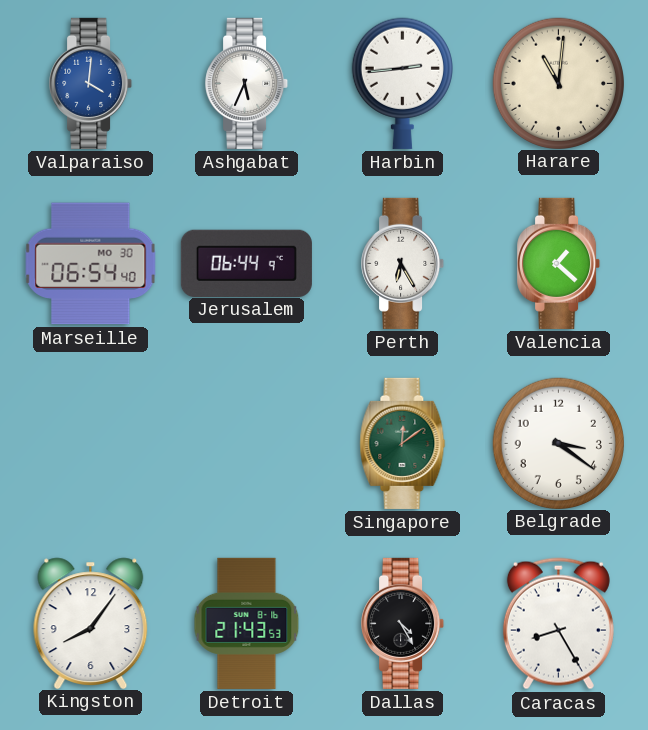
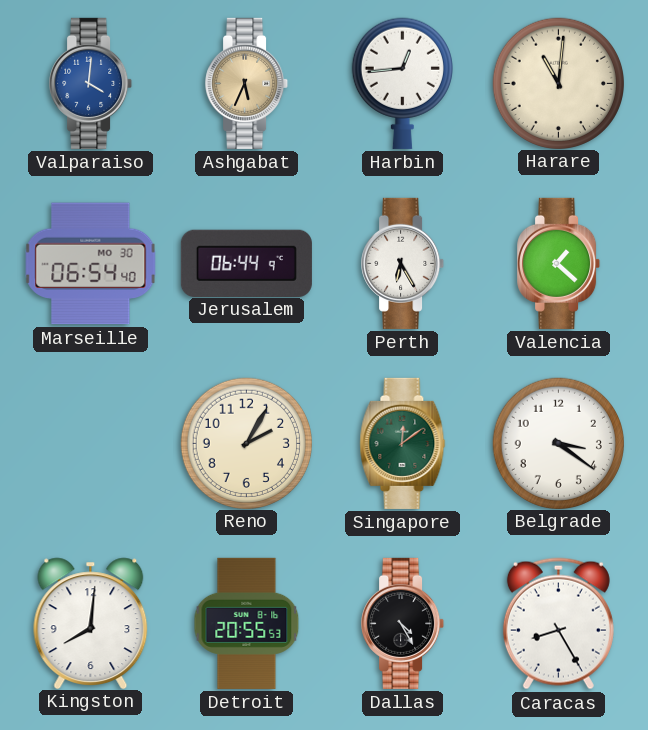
Ashgabat dial: white -> champagne
Harbin: 2:44 -> 12:44
Reno: none -> 2:05
Kingston: 8:06 -> 8:01
Detroit: 21:43 -> 20:55
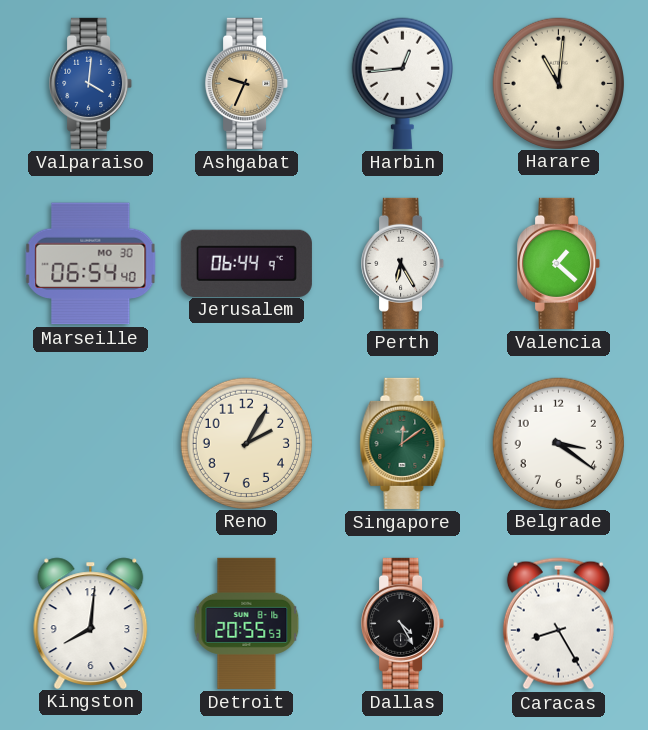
Ashgabat: 5:34 -> 9:34
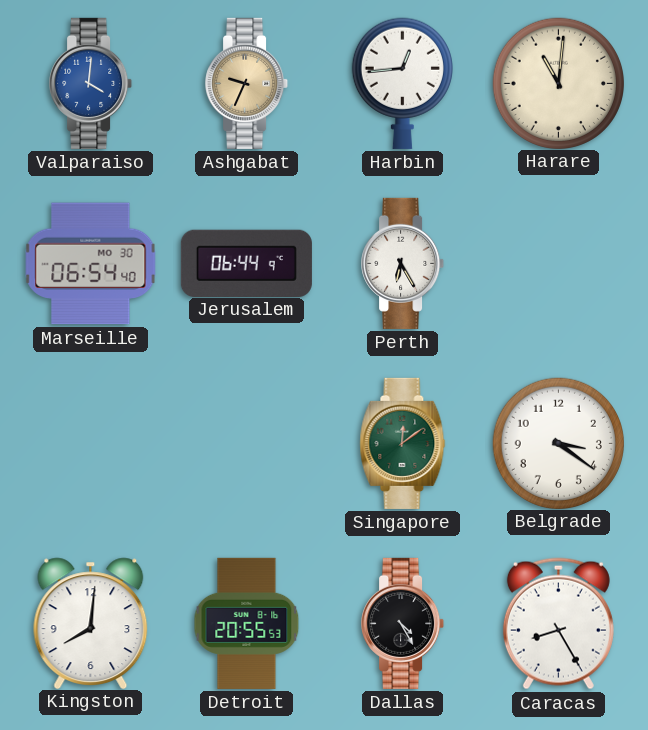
Valencia: 1:22 -> none
Reno: 2:05 -> none
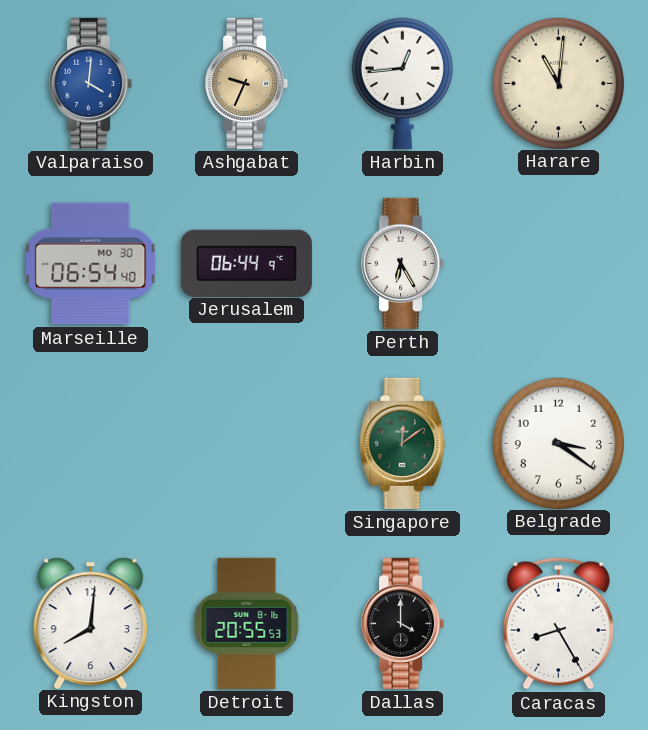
Dallas: 4:25 -> 4:00
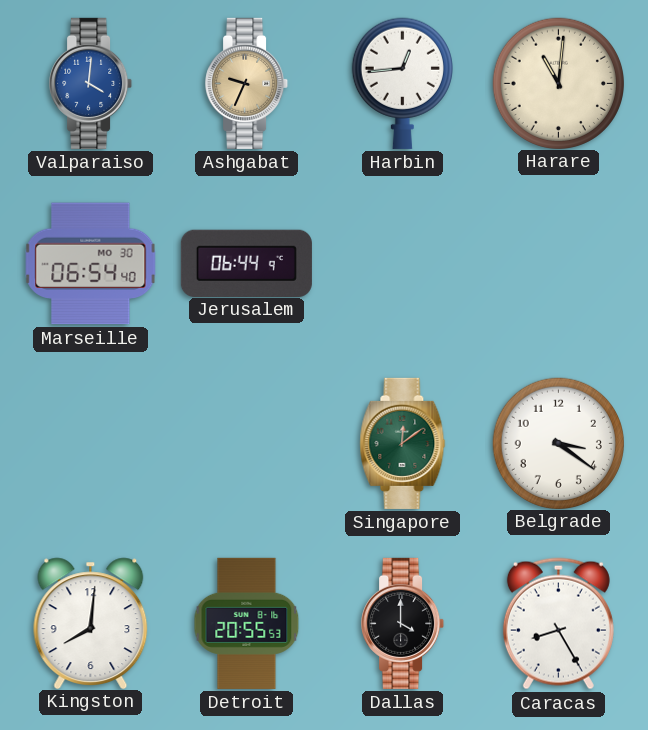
Perth: 6:25 -> none
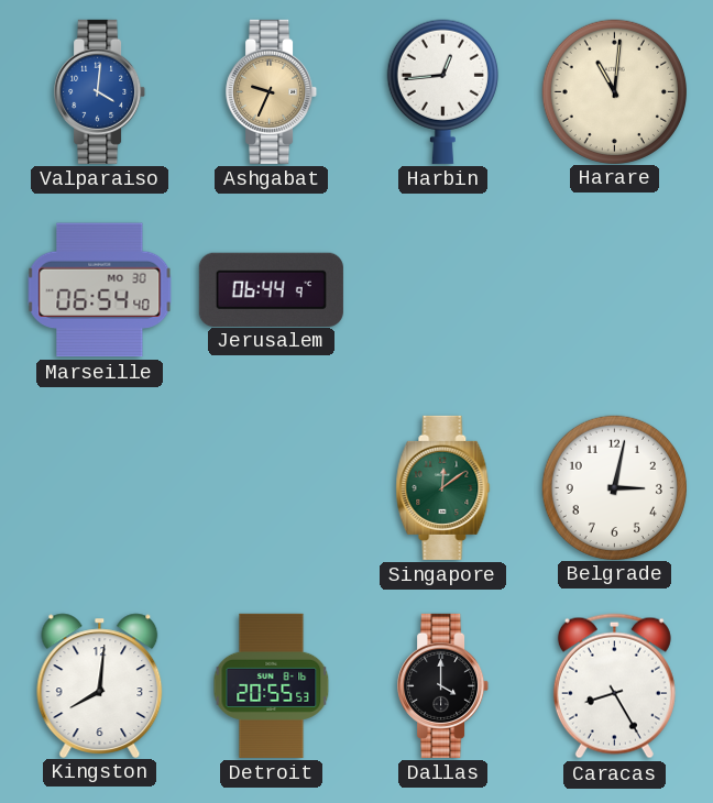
Belgrade: 3:21 -> 3:02
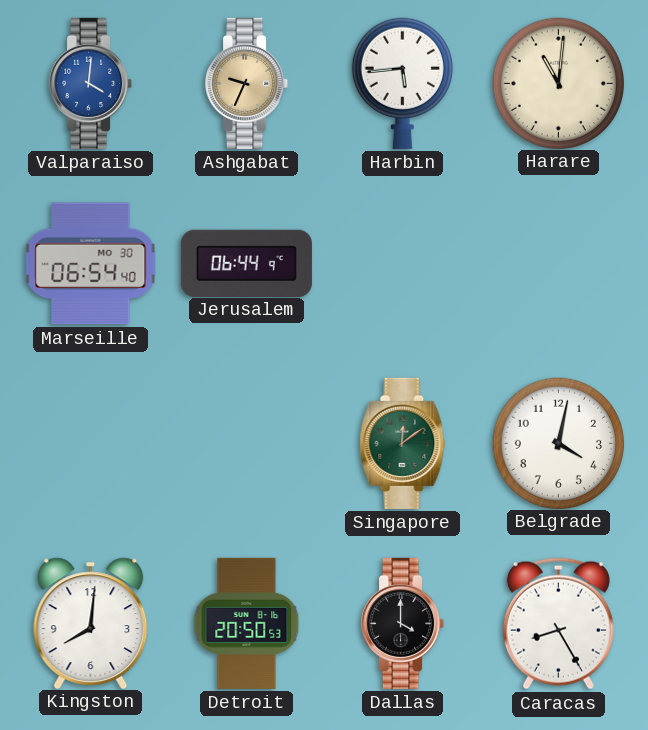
Harbin: 12:44 -> 5:44
Belgrade: 3:02 -> 4:02
Detroit: 20:55 -> 20:50
